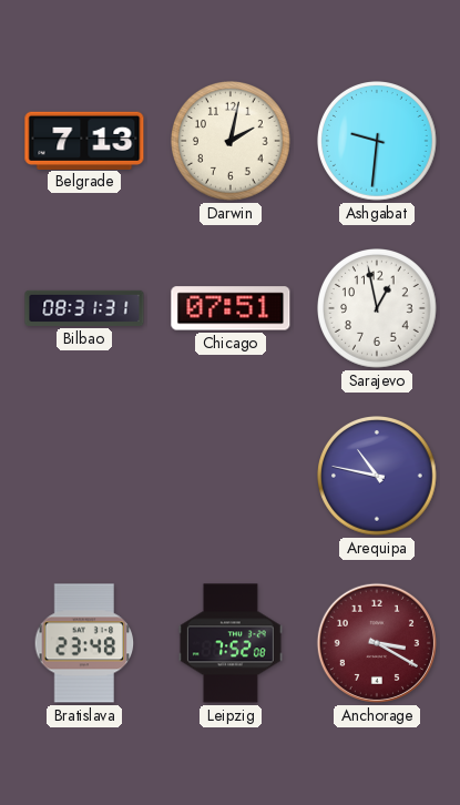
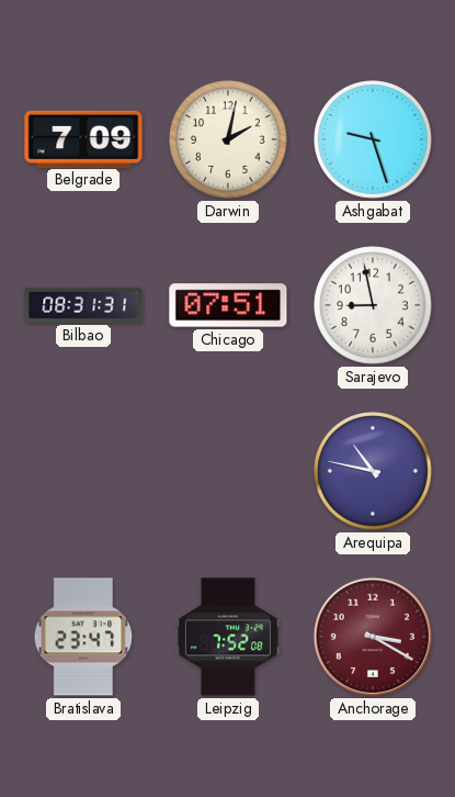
Belgrade: 7:13 -> 7:09
Ashgabat: 9:31 -> 9:27
Sarajevo: 12:58 -> 8:58
Bratislava: 23:48 -> 23:47
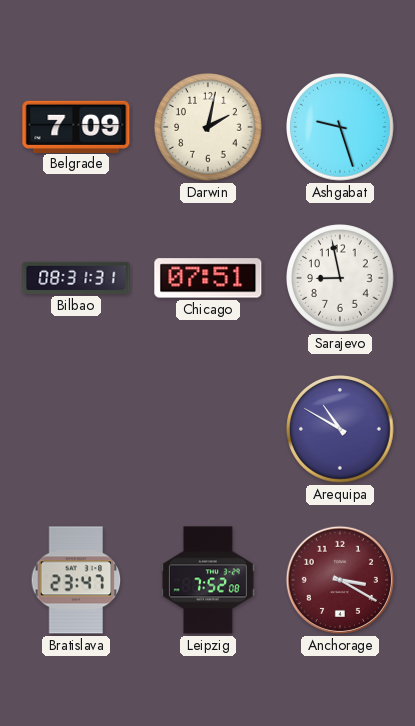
Arequipa: 10:47 -> 10:50
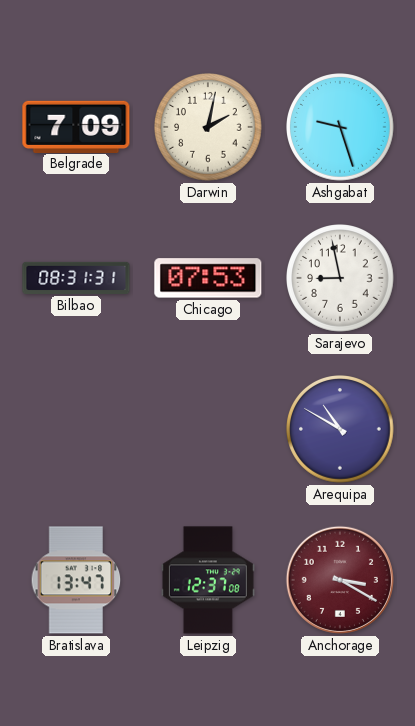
Chicago: 07:51 -> 07:53
Bratislava: 23:47 -> 13:47
Leipzig: 7:52 -> 12:37
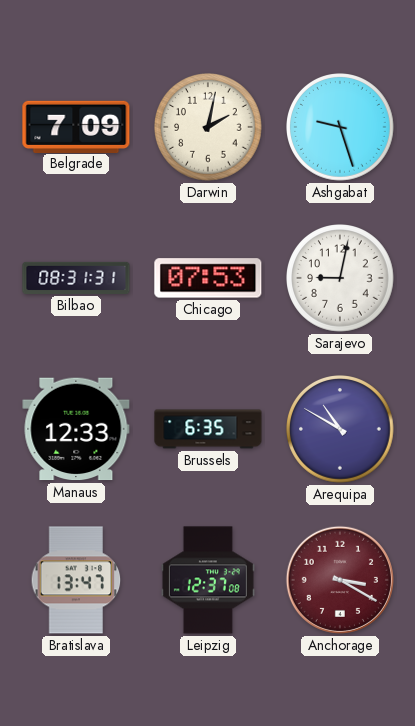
Sarajevo: 8:58 -> 9:02
Manaus: none -> 12:33
Brussels: none -> 6:35
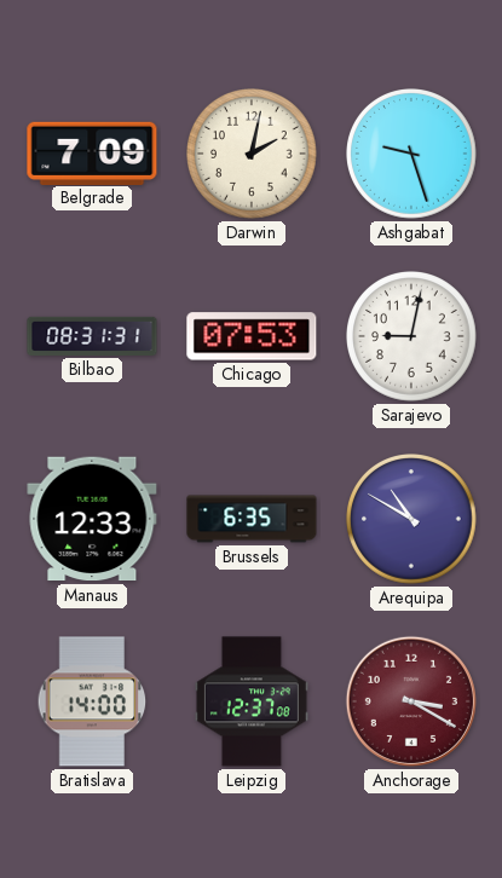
Bratislava: 13:47 -> 14:00
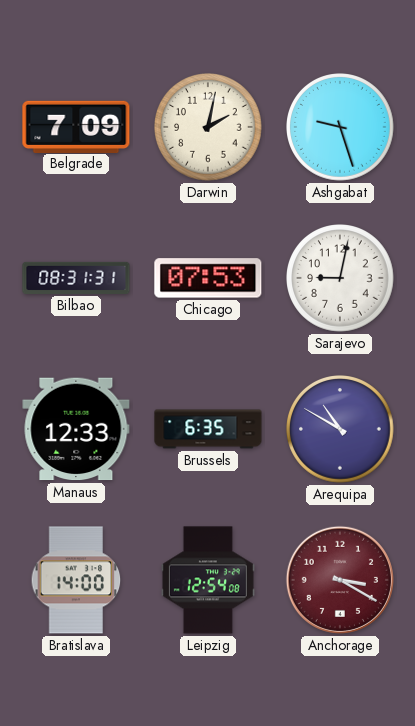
Leipzig: 12:37 -> 12:54
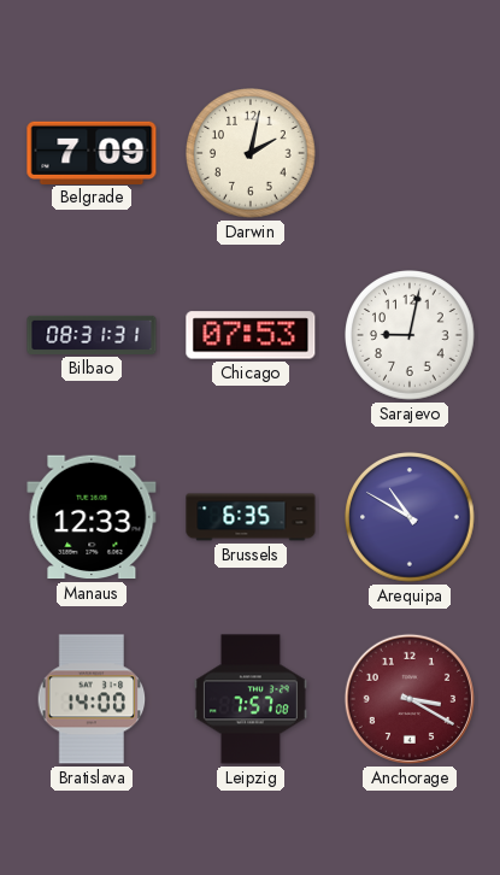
Ashgabat: 9:27 -> none
Leipzig: 12:54 -> 7:57
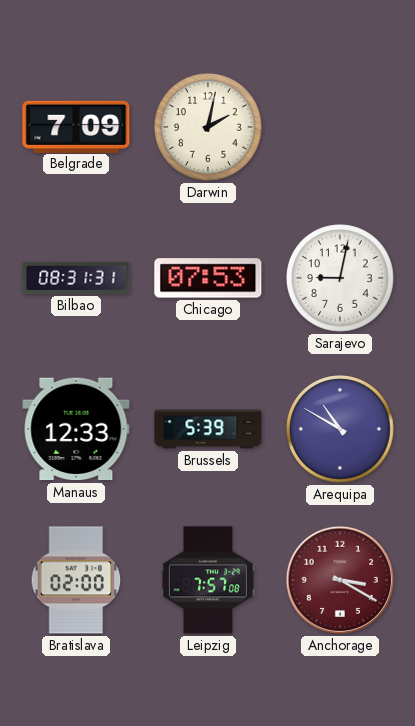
Brussels: 6:35 -> 5:39
Bratislava: 14:00 -> 02:00
